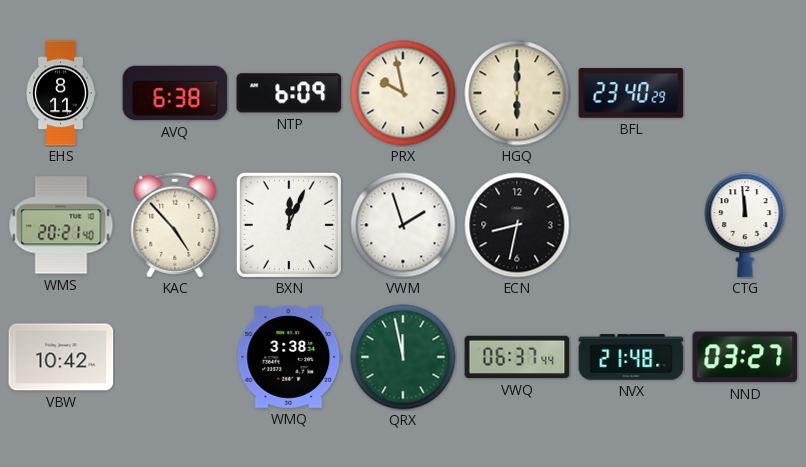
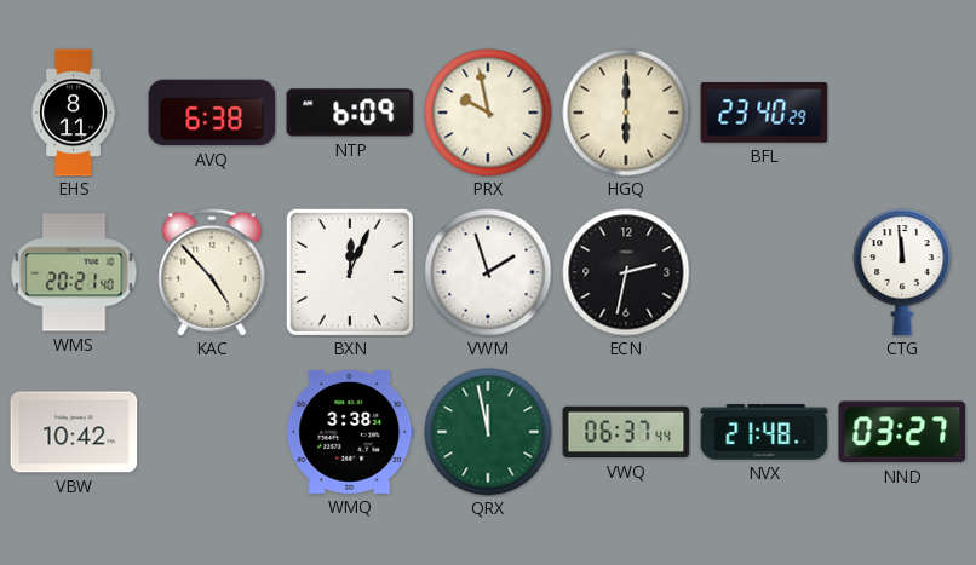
ECN: 8:32 -> 2:32
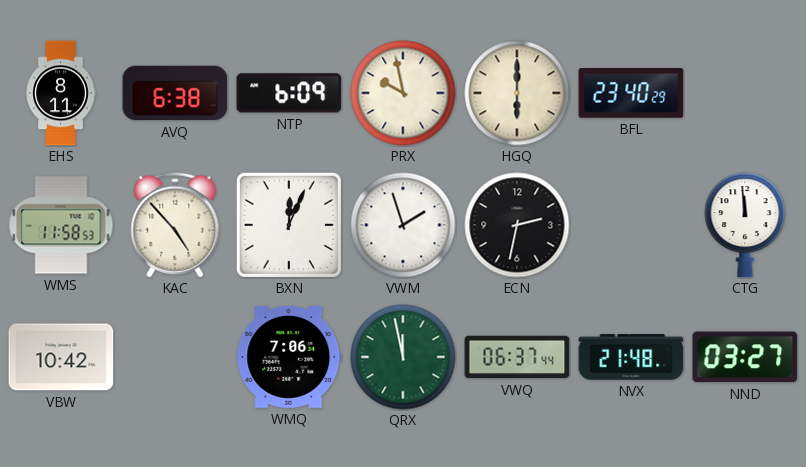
WMS: 20:21 -> 11:58
WMQ: 3:38 -> 7:06
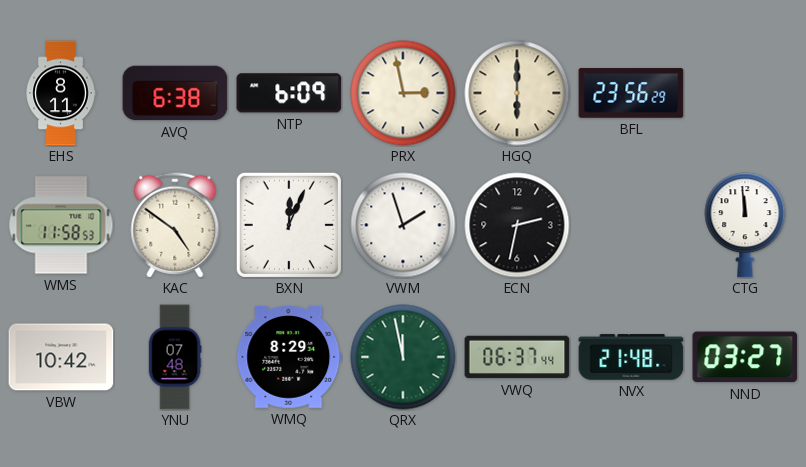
PRX: 9:58 -> 2:58
BFL: 23:40 -> 23:56
KAC: 4:53 -> 4:51
YNU: none -> 07:48
WMQ: 7:06 -> 8:29
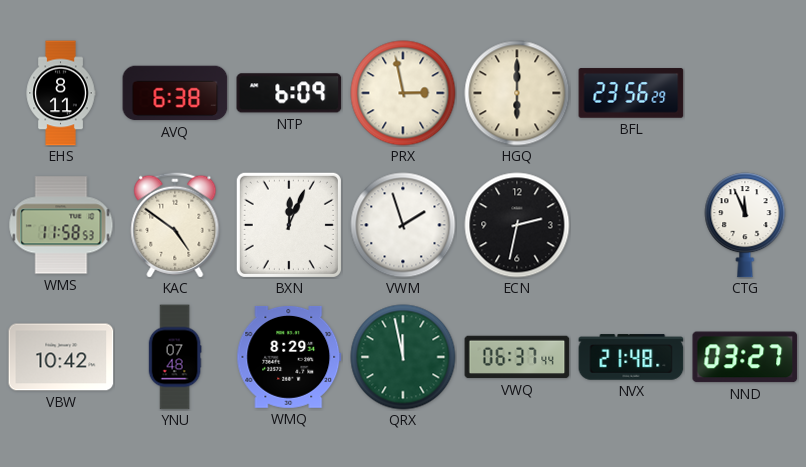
CTG: 11:59 -> 11:56
